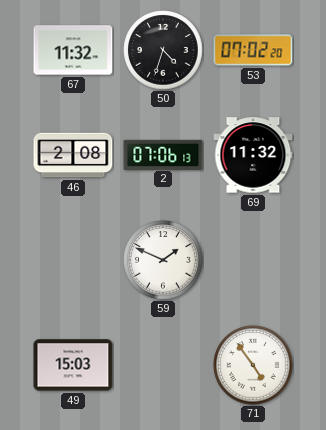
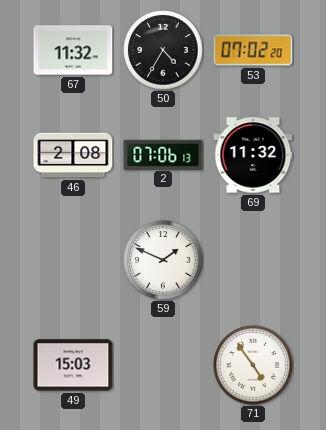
50: 4:33 -> 4:35
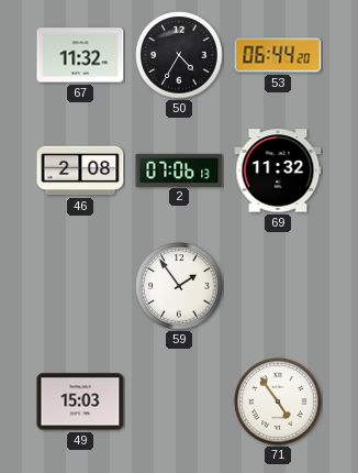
53: 07:02 -> 06:44
59: 1:49 -> 1:54
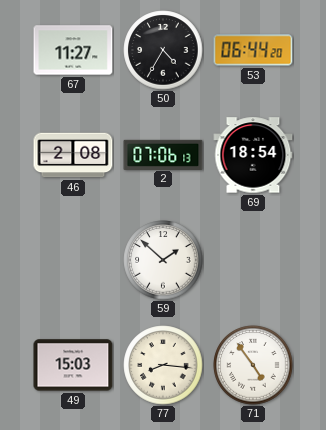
67: 11:32 -> 11:27
69: 11:32 -> 18:54
59: 1:54 -> 1:52
77: none -> 8:16
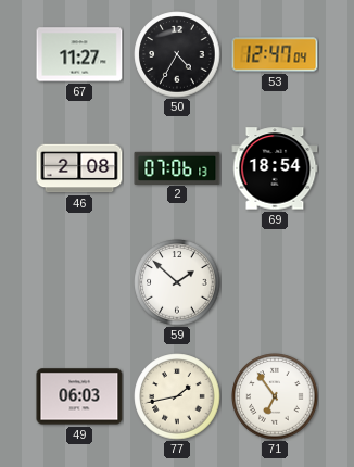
53: 06:44 -> 12:47
49: 15:03 -> 06:03
77: 8:16 -> 1:43
71: 4:54 -> 6:54
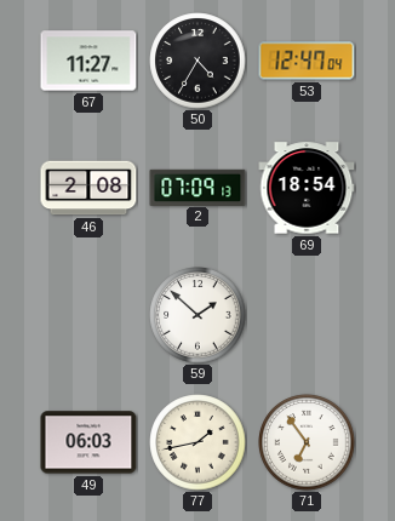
2: 07:06 -> 07:09
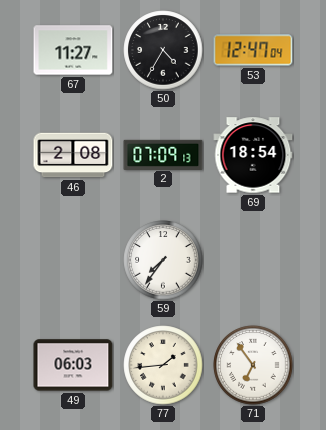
59: 1:52 -> 7:36
77: 1:43 -> 1:44
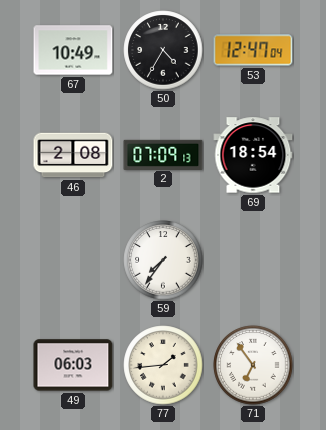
67: 11:27 -> 10:49
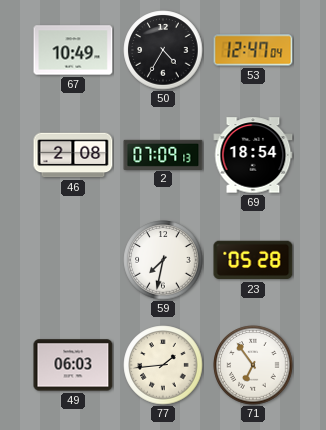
59: 7:36 -> 7:32
23: none -> 05:28
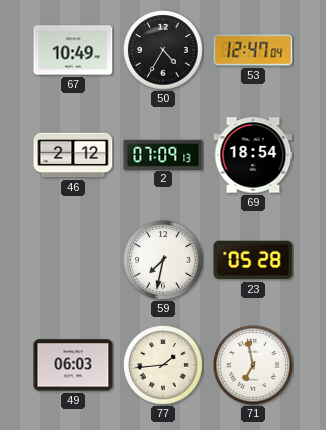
46: 2:08 -> 2:12
71: 6:54 -> 6:58
